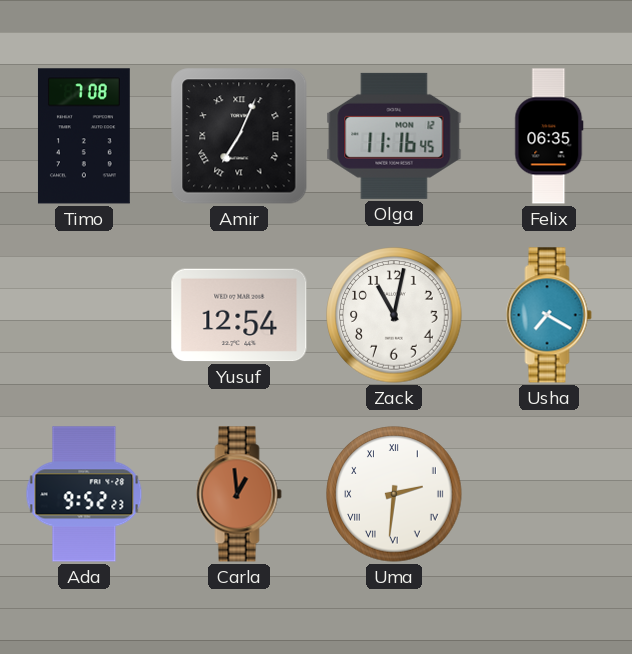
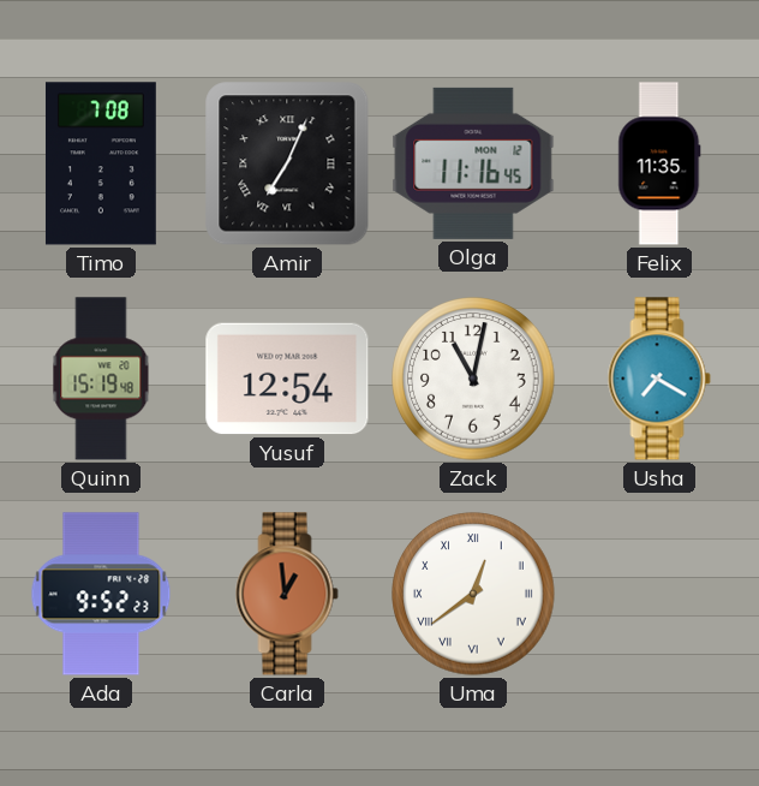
Felix: 06:35 -> 11:35
Quinn: none -> 15:19
Uma: 2:31 -> 12:39
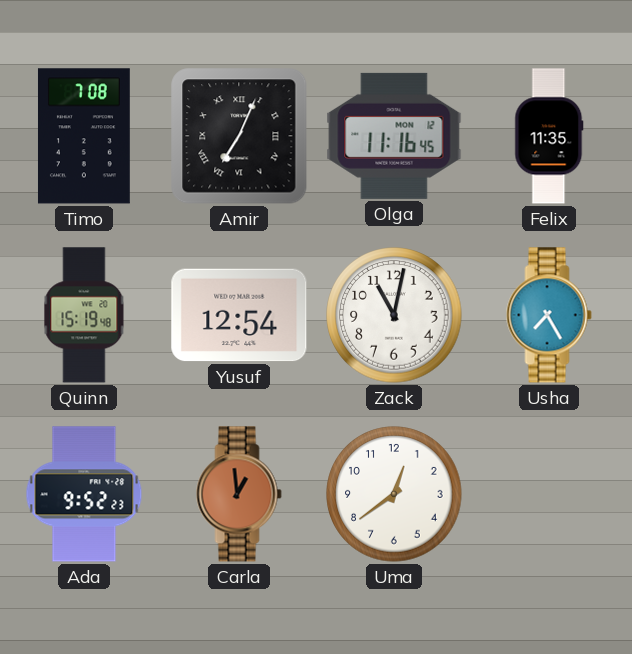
Usha: 7:20 -> 7:25
Uma numerals: Roman -> Arabic
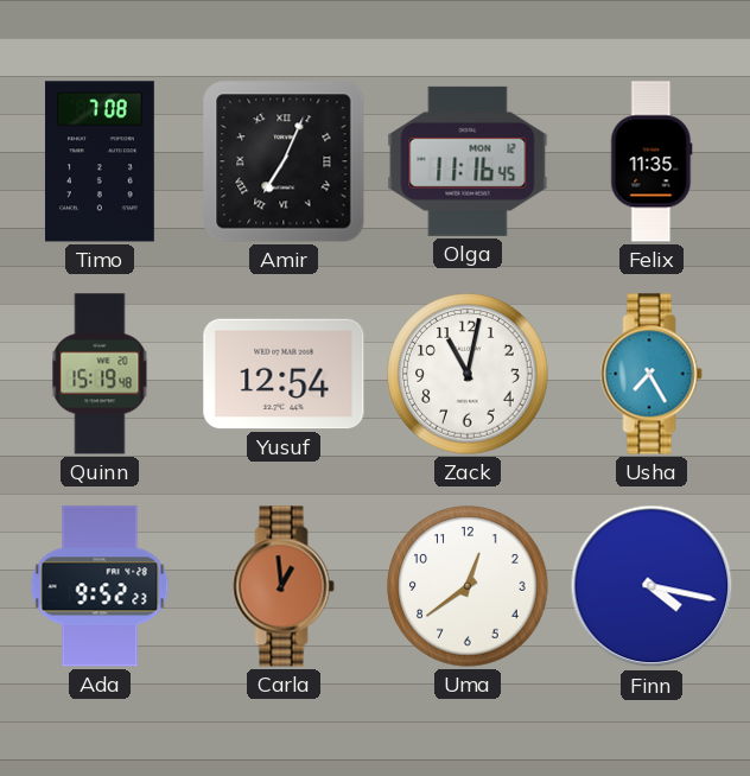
Finn: none -> 4:17
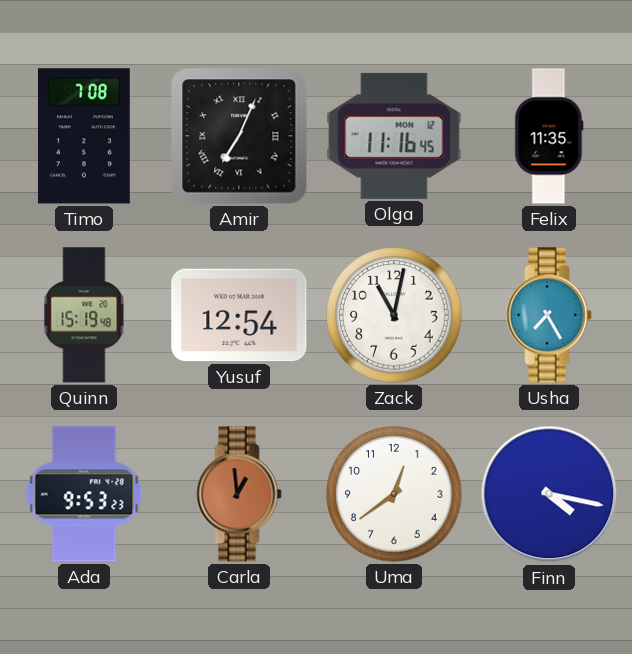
Ada: 9:52 -> 9:53
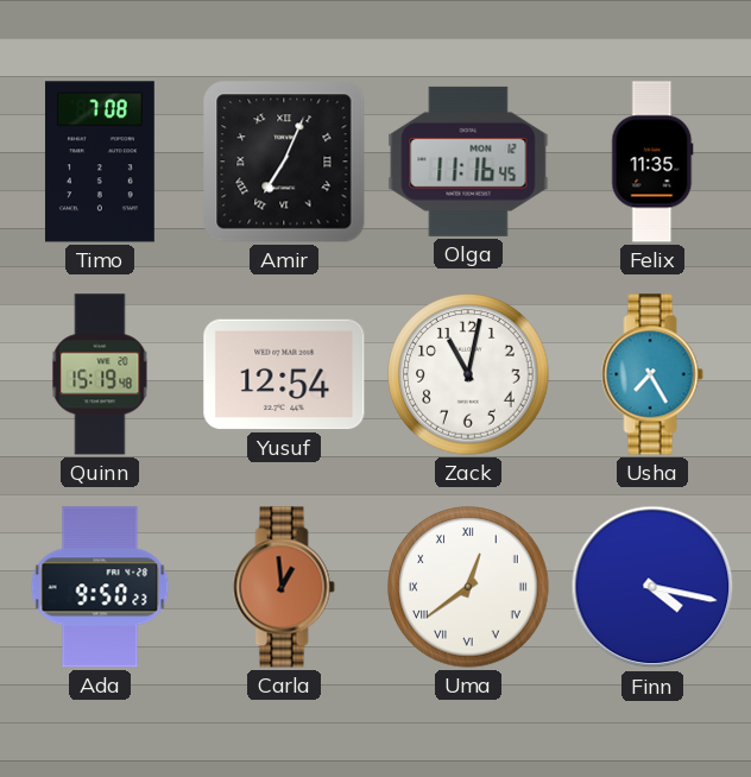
Ada: 9:53 -> 9:50
Uma numerals: Arabic -> Roman
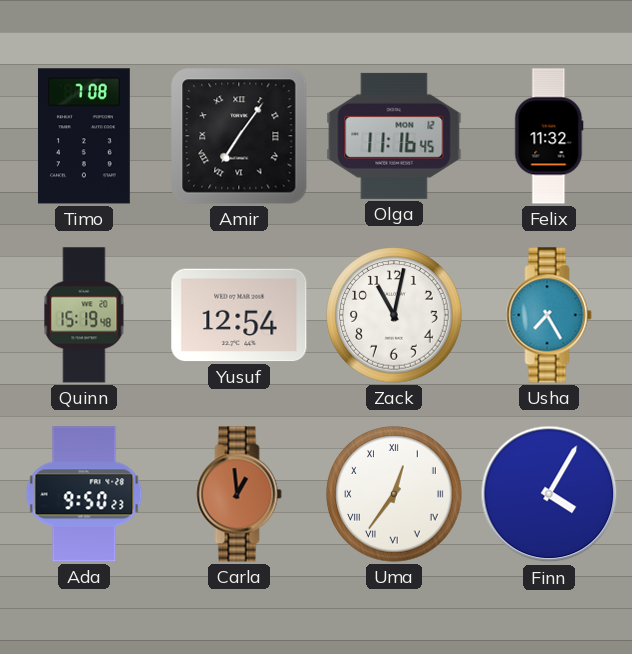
Amir: 7:04 -> 7:06
Felix: 11:35 -> 11:32
Uma: 12:39 -> 12:36
Finn: 4:17 -> 4:05
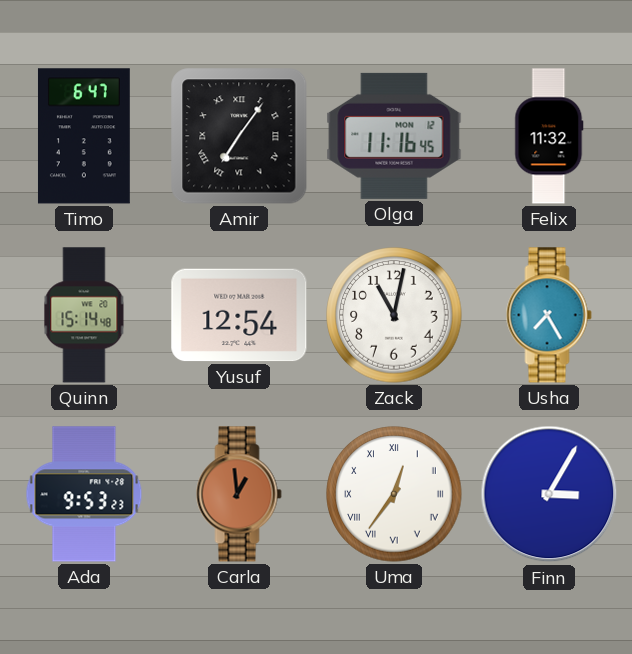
Timo: 7:08 -> 6:47
Quinn: 15:19 -> 15:14
Ada: 9:50 -> 9:53
Finn: 4:05 -> 3:05
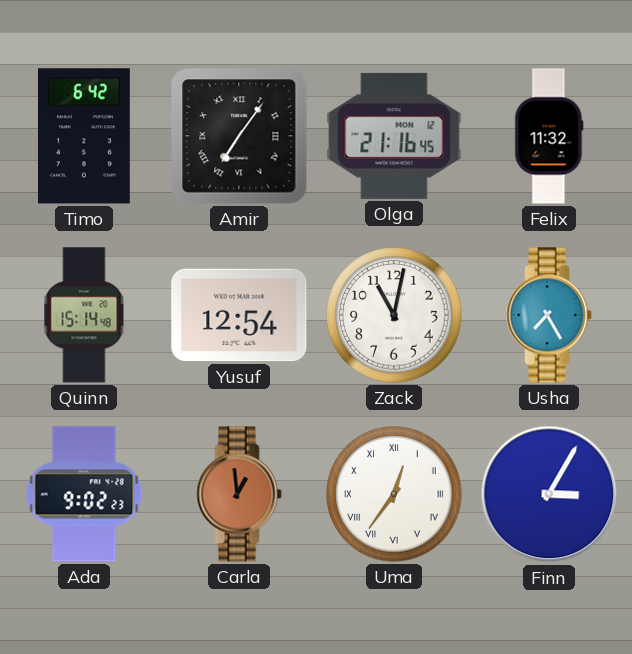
Timo: 6:47 -> 6:42
Olga: 11:16 -> 21:16
Ada: 9:53 -> 9:02
